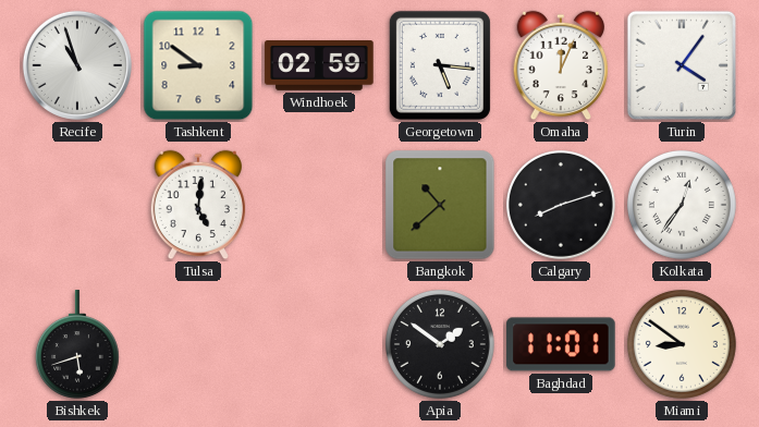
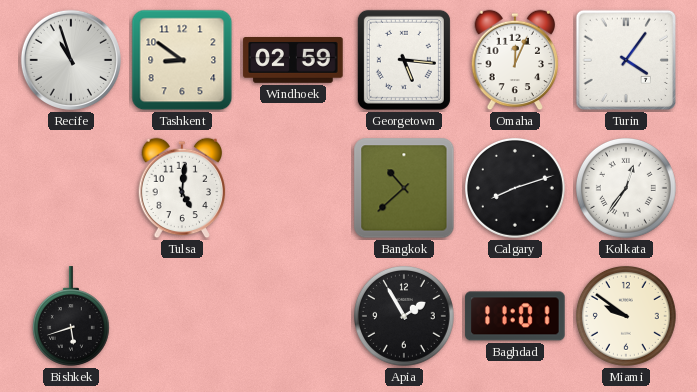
Apia: 1:51 -> 1:55
Miami: 8:51 -> 9:51
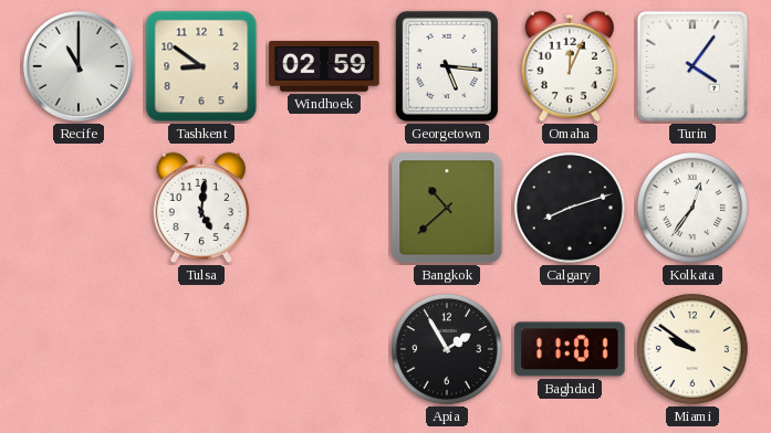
Recife: 10:57 -> 11:00
Bishkek: 5:42 -> none
